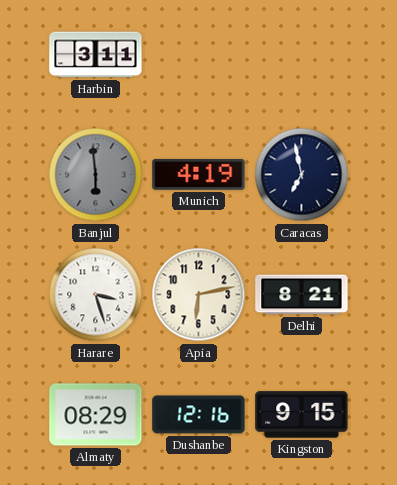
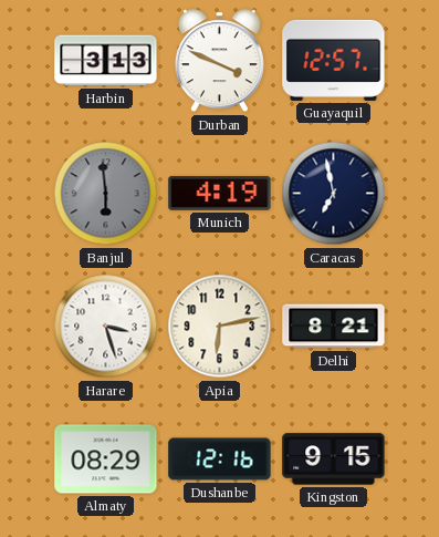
Harbin: 3:11 -> 3:13
Durban: none -> 3:49
Guayaquil: none -> 12:57
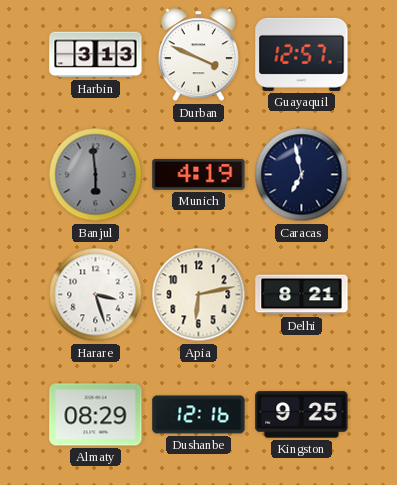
Kingston: 9:15 -> 9:25
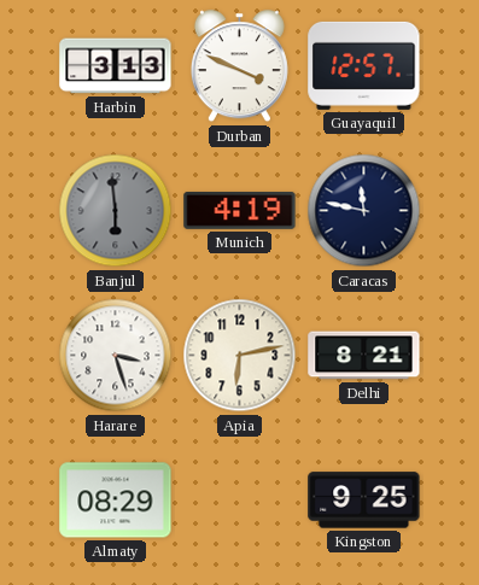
Caracas: 6:58 -> 11:47
Dushanbe: 12:16 -> none
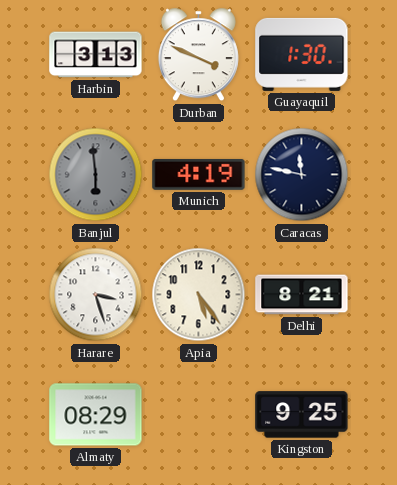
Guayaquil: 12:57 -> 1:30
Apia: 6:13 -> 5:24
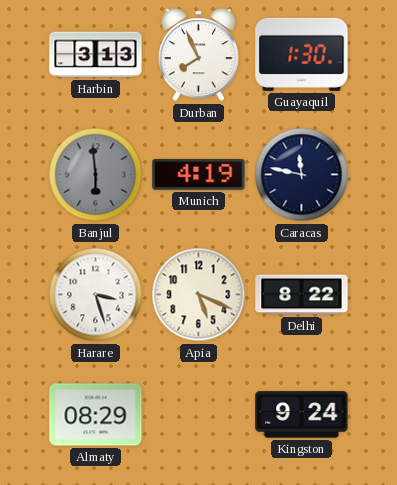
Durban: 3:49 -> 7:56
Apia: 5:24 -> 5:19
Delhi: 8:21 -> 8:22
Kingston: 9:25 -> 9:24
